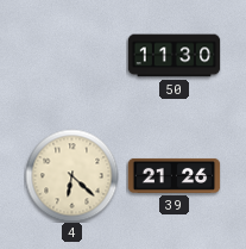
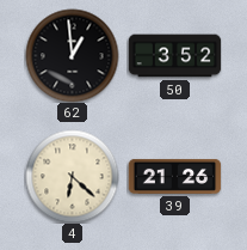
62: none -> 12:59
50: 11:30 -> 3:52
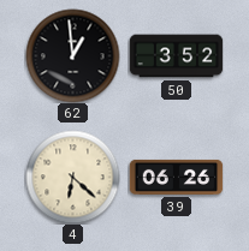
39: 21:26 -> 06:26
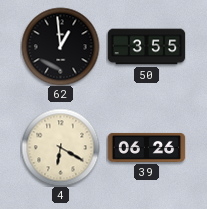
50: 3:52 -> 3:55
4: 6:22 -> 6:20
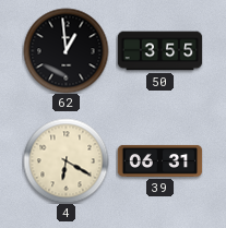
39: 06:26 -> 06:31
